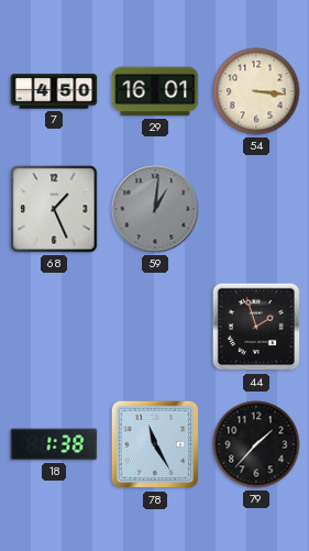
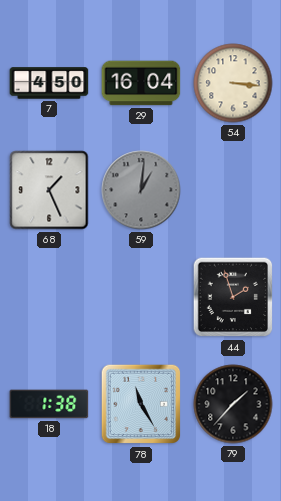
29: 16:01 -> 16:04
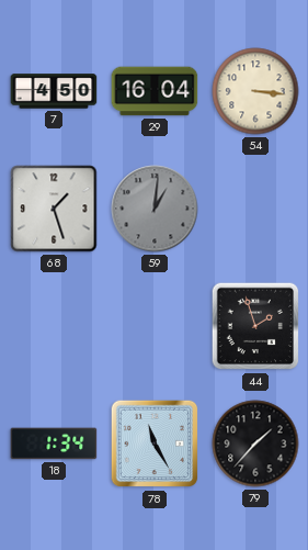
68: 1:26 -> 1:27
18: 1:38 -> 1:34
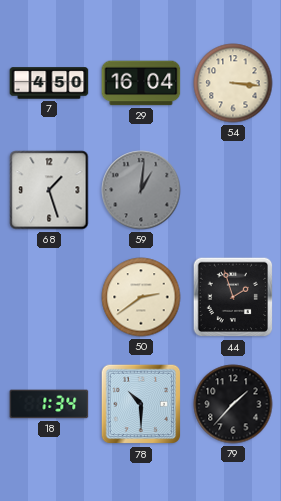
50: none -> 2:39
78: 11:25 -> 10:30
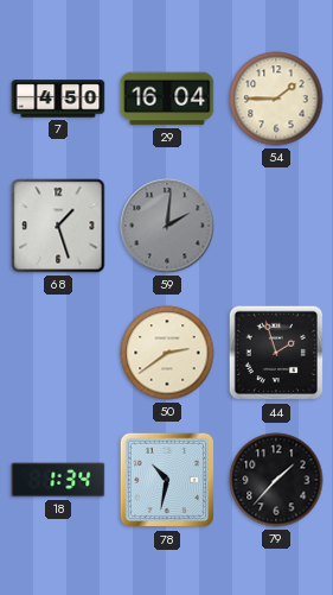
54: 3:16 -> 1:45
59: 1:01 -> 2:01
78: 10:30 -> 10:32
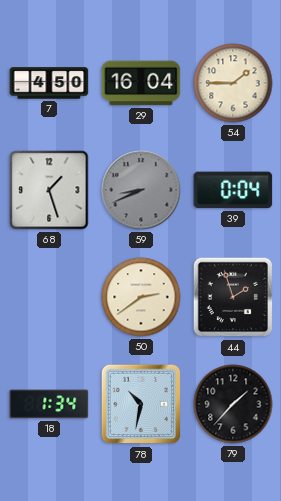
59: 2:01 -> 8:41
39: none -> 0:04
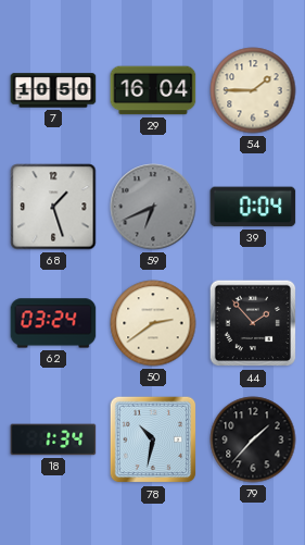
7: 4:50 -> 10:50
59: 8:41 -> 6:41
62: none -> 03:24
44: 1:57 -> 1:53
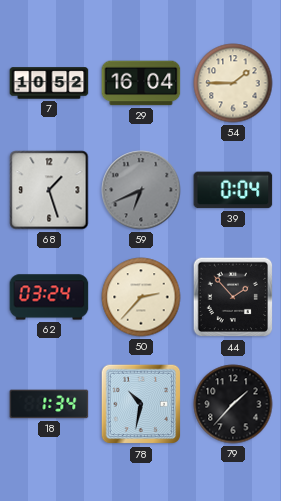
7: 10:50 -> 10:52
50: 2:39 -> 2:37
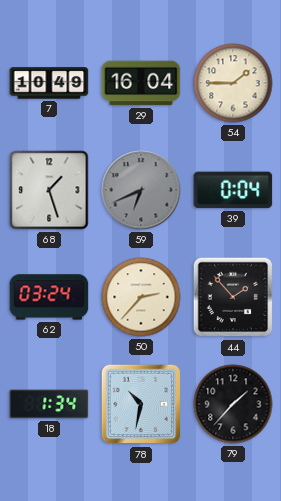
7: 10:52 -> 10:49
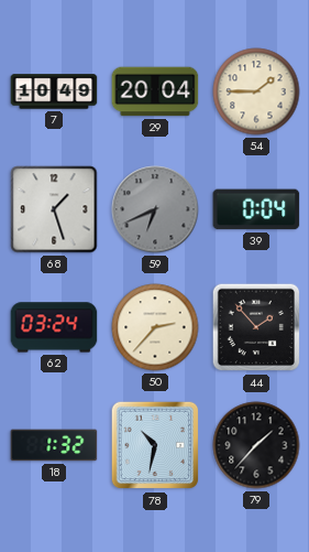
29: 16:04 -> 20:04
18: 1:34 -> 1:32
